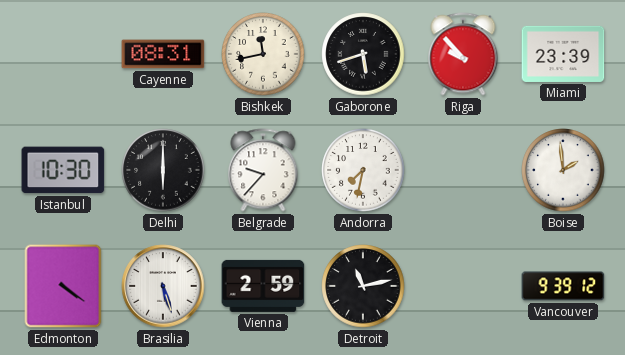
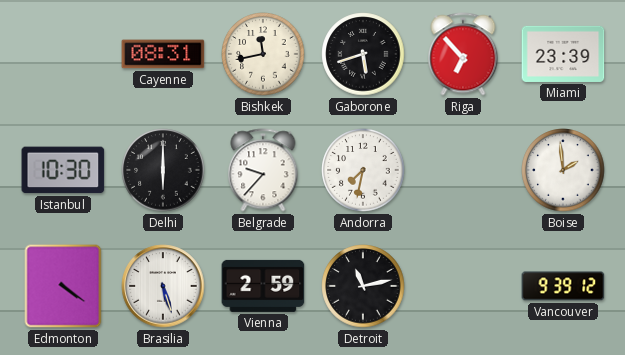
Riga: 9:53 -> 6:53
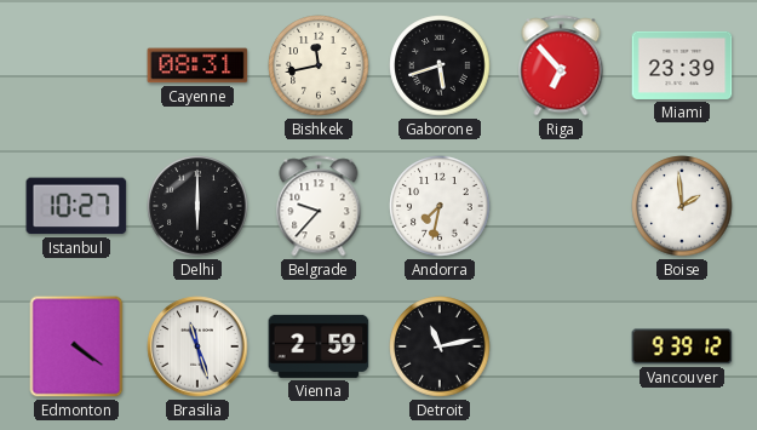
Istanbul: 10:30 -> 10:27
Brasilia: 5:27 -> 11:27
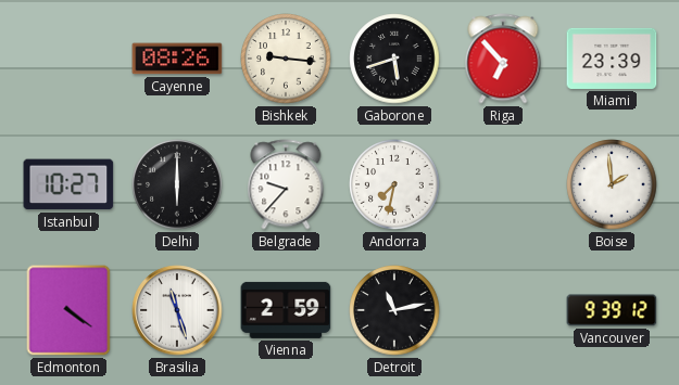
Cayenne: 08:31 -> 08:26
Bishkek: 11:43 -> 9:16
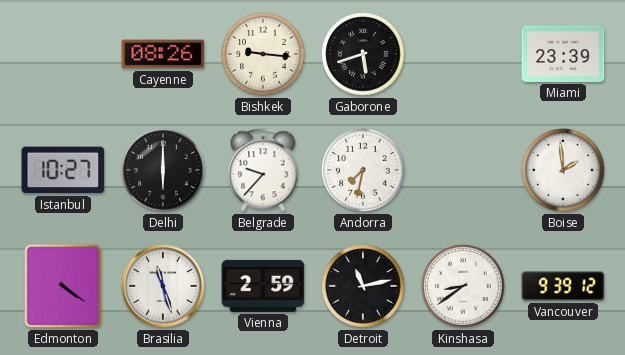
Riga: 6:53 -> none
Kinshasa: none -> 8:39
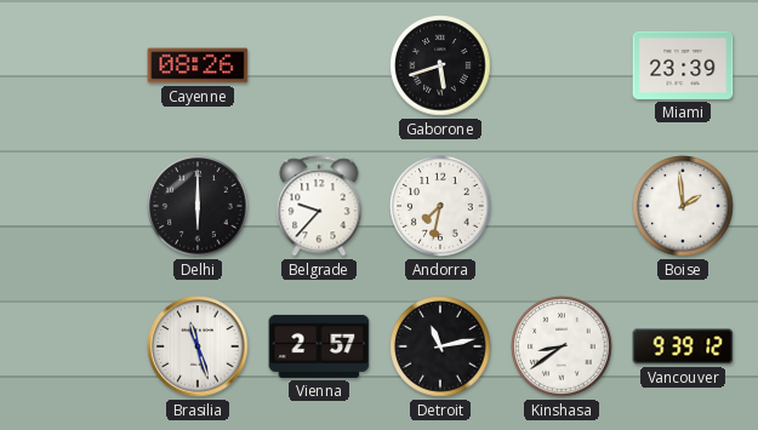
Bishkek: 9:16 -> none
Istanbul: 10:27 -> none
Edmonton: 4:21 -> none
Vienna: 2:59 -> 2:57
